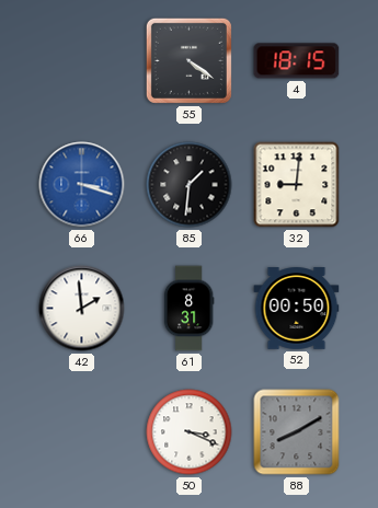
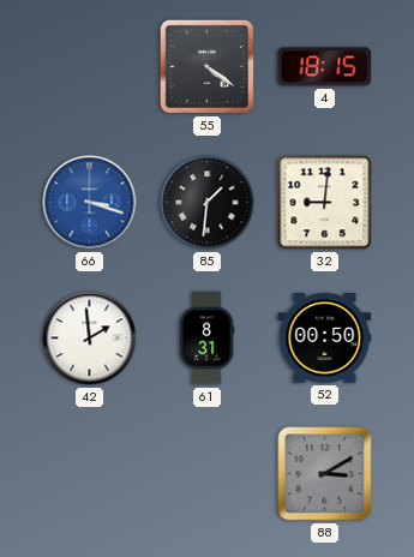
50: 3:19 -> none
88: 8:10 -> 3:10
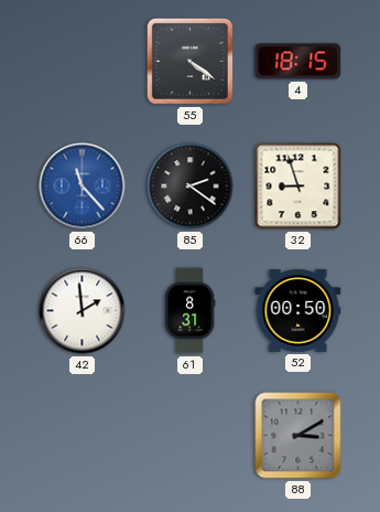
66: 3:18 -> 11:23
85: 1:31 -> 2:21
32: 9:01 -> 8:57
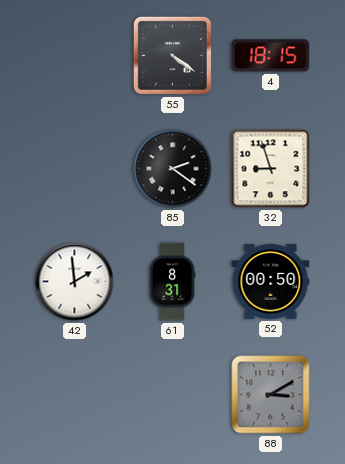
66: 11:23 -> none
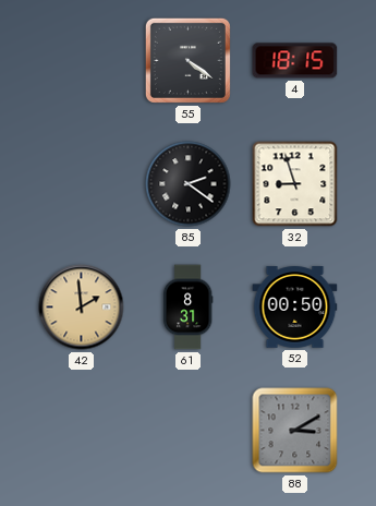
42 dial: white -> champagne
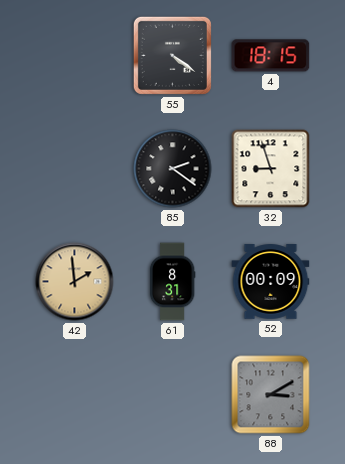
52: 00:50 -> 00:09
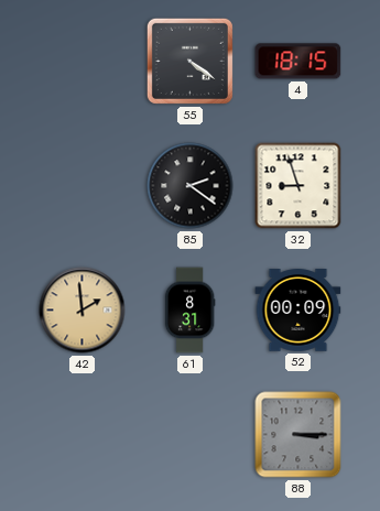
88: 3:10 -> 3:15
